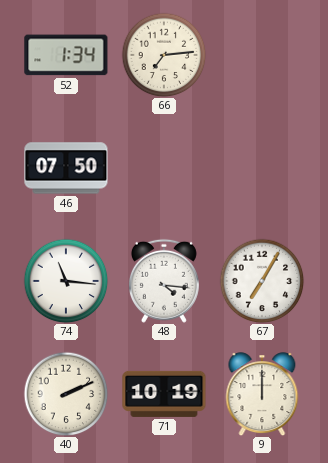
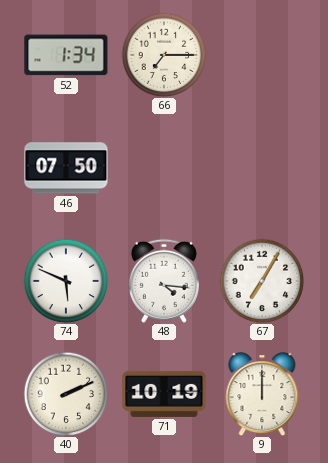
66: 7:14 -> 7:15
74: 11:16 -> 5:49
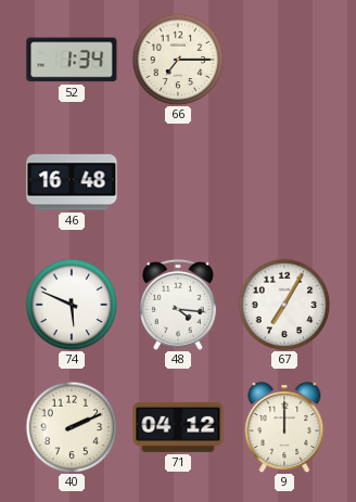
46: 07:50 -> 16:48
71: 10:19 -> 04:12
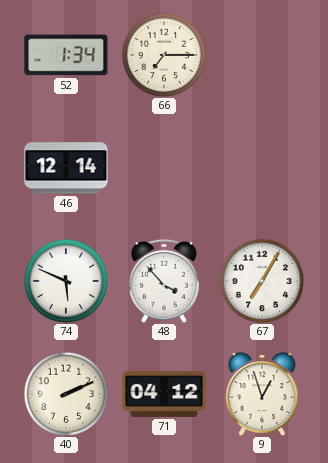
46: 16:48 -> 12:14
48: 4:16 -> 3:53
9: 12:00 -> 12:57
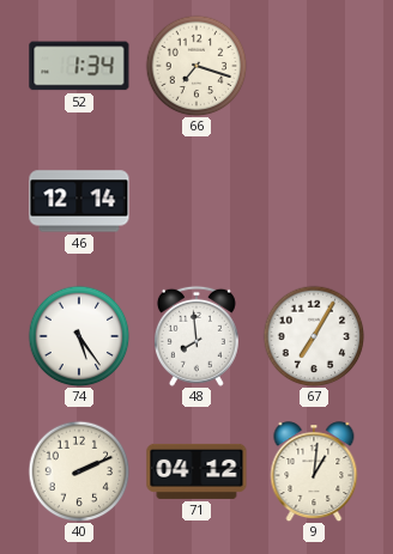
66: 7:15 -> 7:18
74: 5:49 -> 5:24
48: 3:53 -> 7:59
9: 12:57 -> 1:01
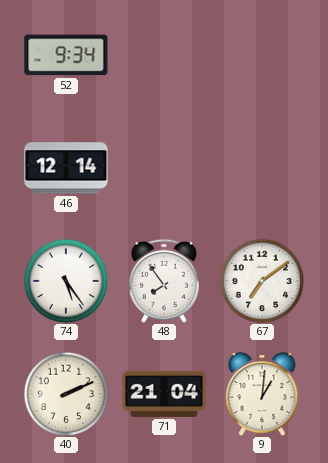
52: 1:34 -> 9:34
66: 7:18 -> none
48: 7:59 -> 7:54
67: 7:05 -> 7:09
71: 04:12 -> 21:04
